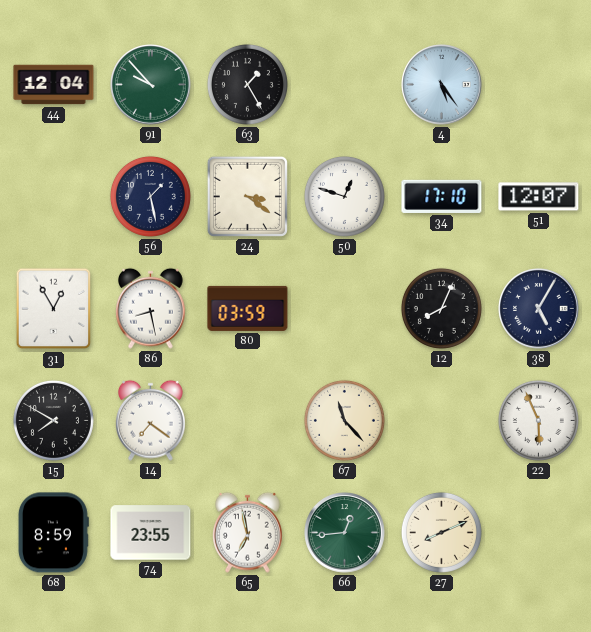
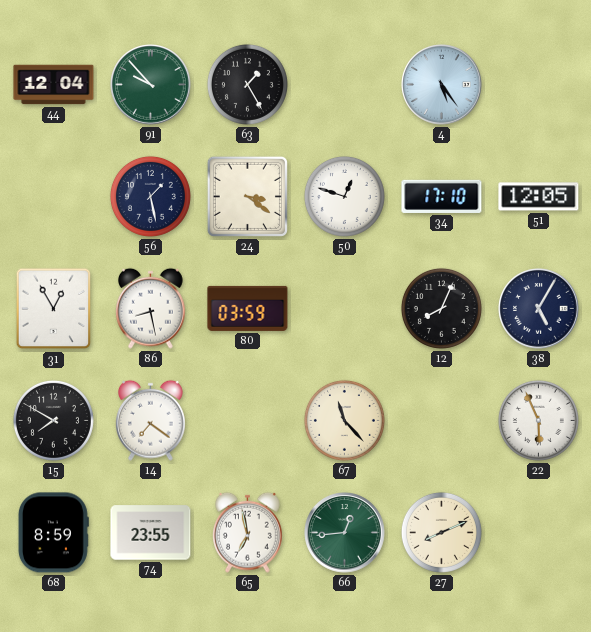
51: 12:07 -> 12:05
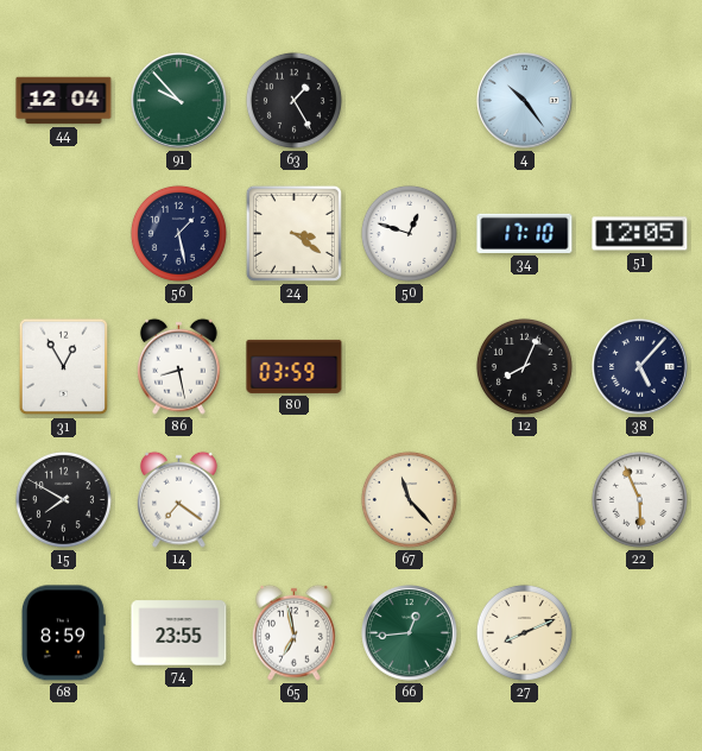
4: 5:24 -> 10:24
38: 5:05 -> 5:07
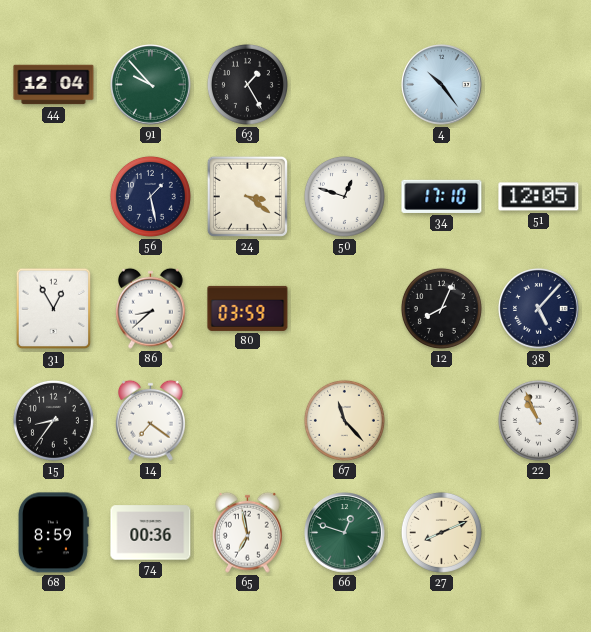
86: 8:28 -> 8:38
15: 7:50 -> 8:36
22: 5:56 -> 10:56
74: 23:55 -> 00:36
66: 12:44 -> 12:48
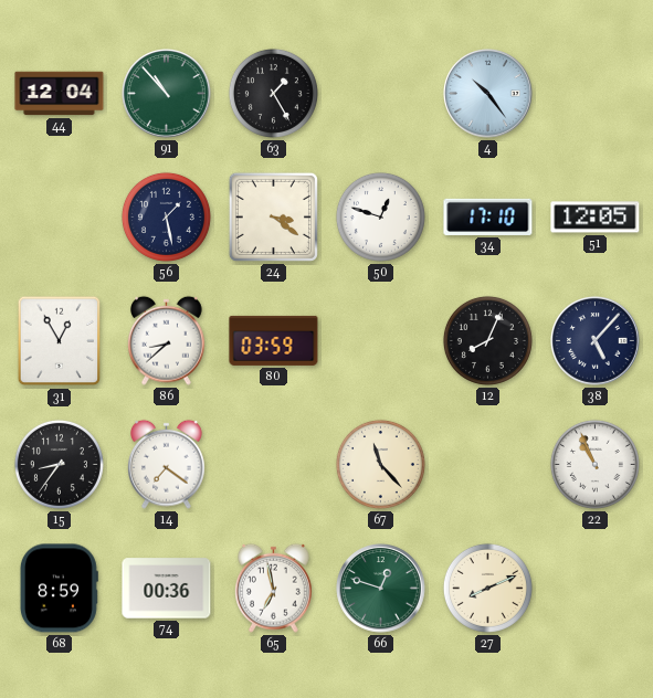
91: 9:53 -> 10:53
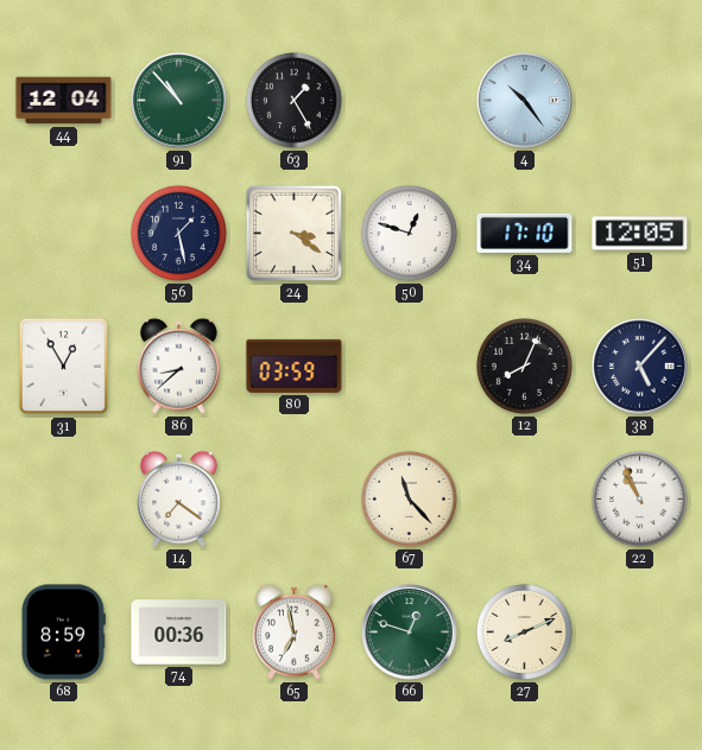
15: 8:36 -> none
